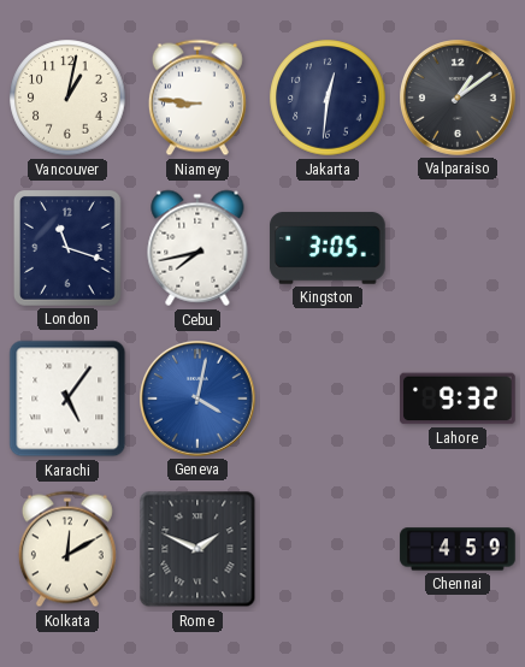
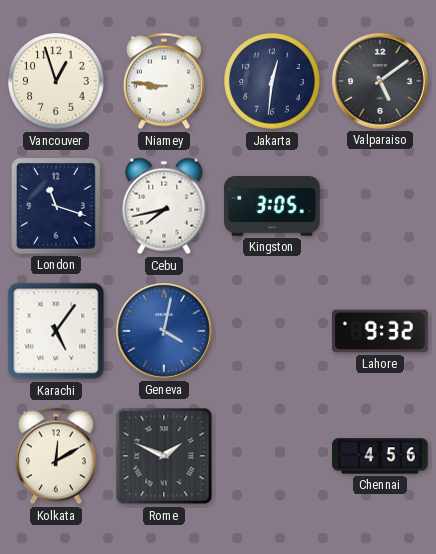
Vancouver: 1:02 -> 12:57
Valparaiso: 1:09 -> 5:09
Chennai: 4:59 -> 4:56
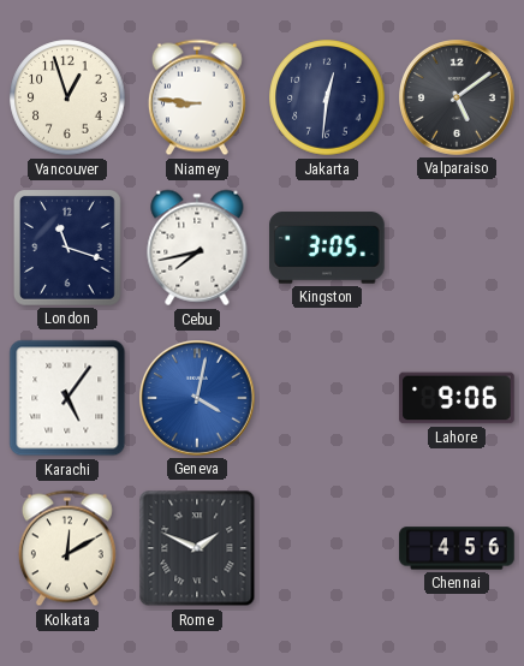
Lahore: 9:32 -> 9:06
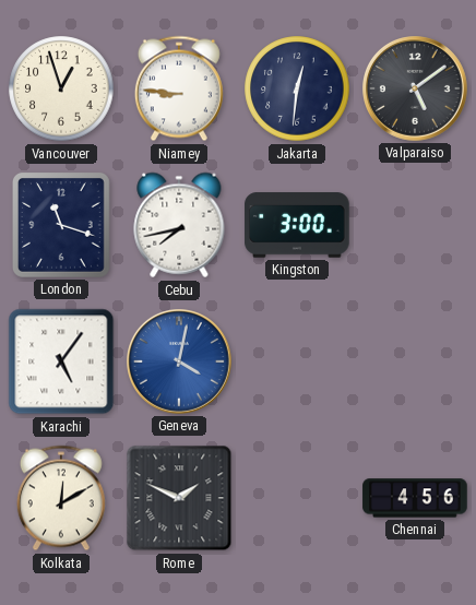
Kingston: 3:05 -> 3:00
Lahore: 9:06 -> none
